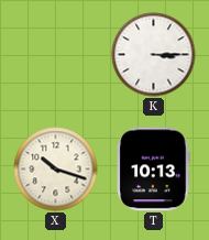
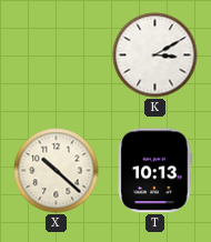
K: 3:15 -> 3:10
X: 10:18 -> 10:22
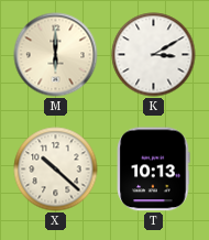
M: none -> 6:00
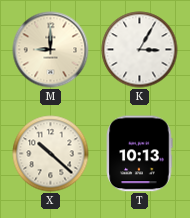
M: 6:00 -> 9:00
K: 3:10 -> 3:05
